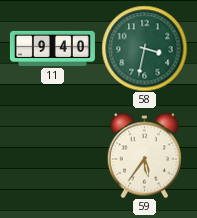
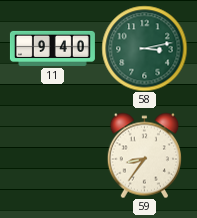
58: 3:32 -> 3:13
59: 5:36 -> 8:36
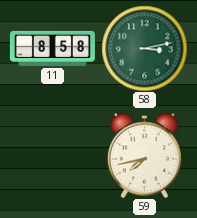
11: 9:40 -> 8:58
59: 8:36 -> 7:43
